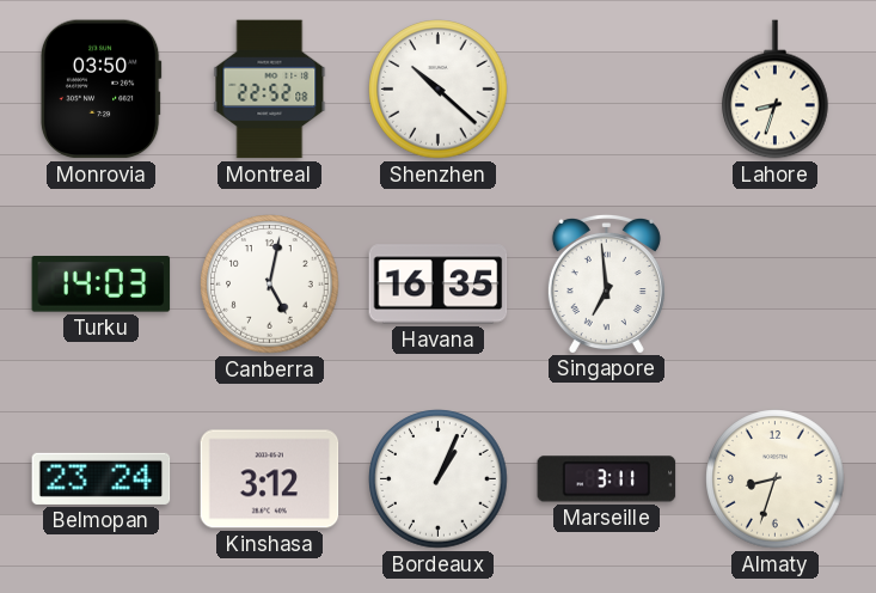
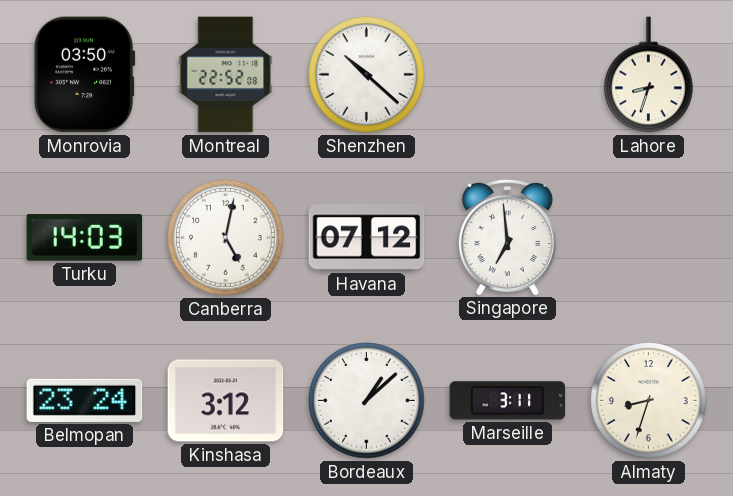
Havana: 16:35 -> 07:12
Bordeaux: 1:04 -> 1:08
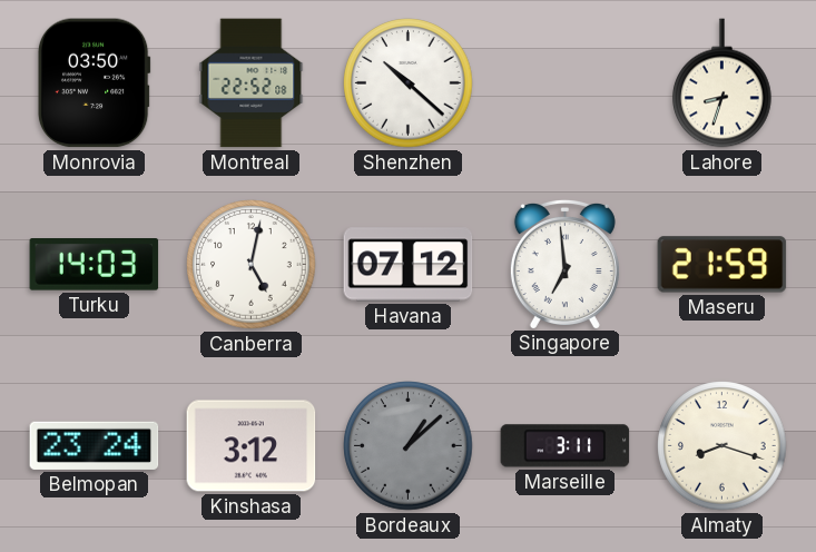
Maseru: none -> 21:59
Bordeaux dial: white -> grey
Almaty: 8:33 -> 8:18
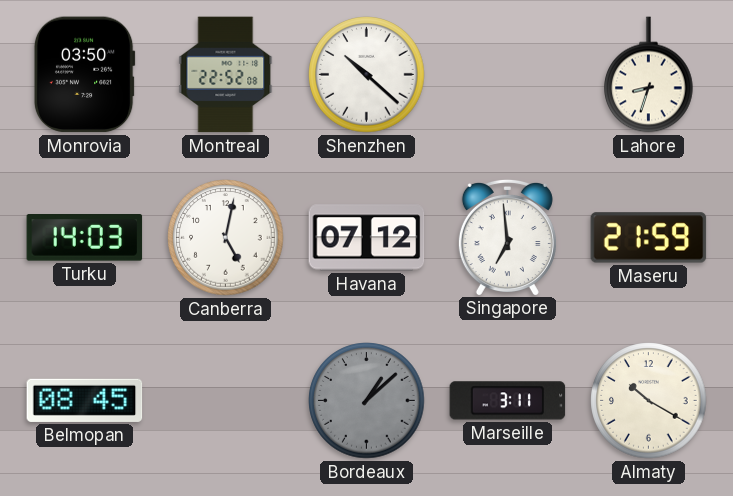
Belmopan: 23:24 -> 08:45
Kinshasa: 3:12 -> none
Almaty: 8:18 -> 10:20
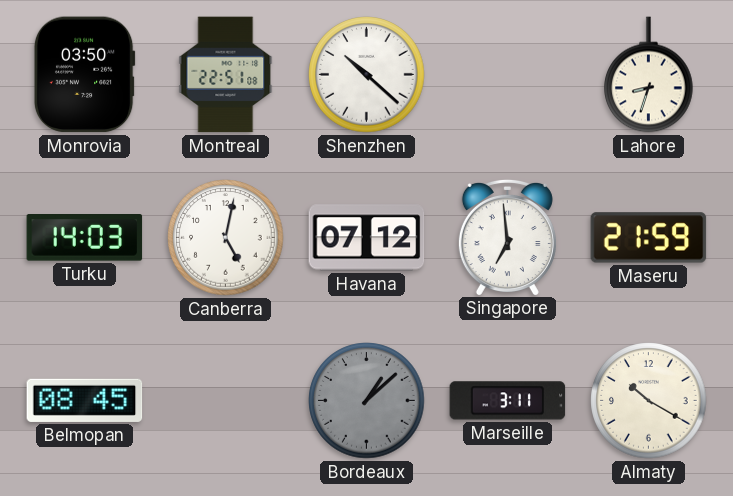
Montreal: 22:52 -> 22:51
